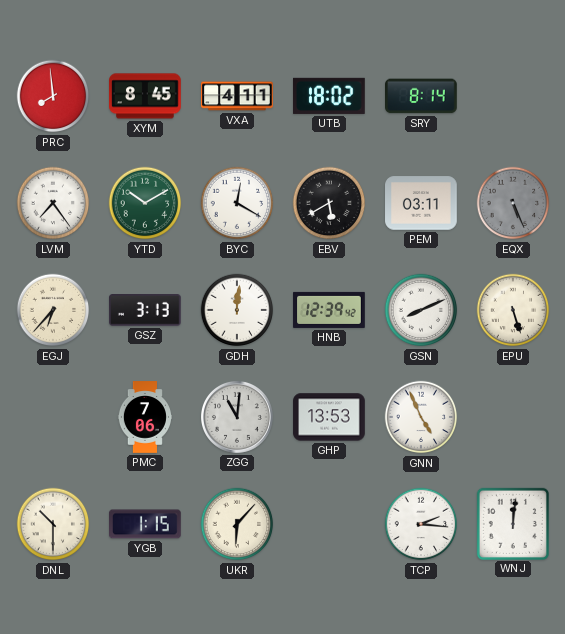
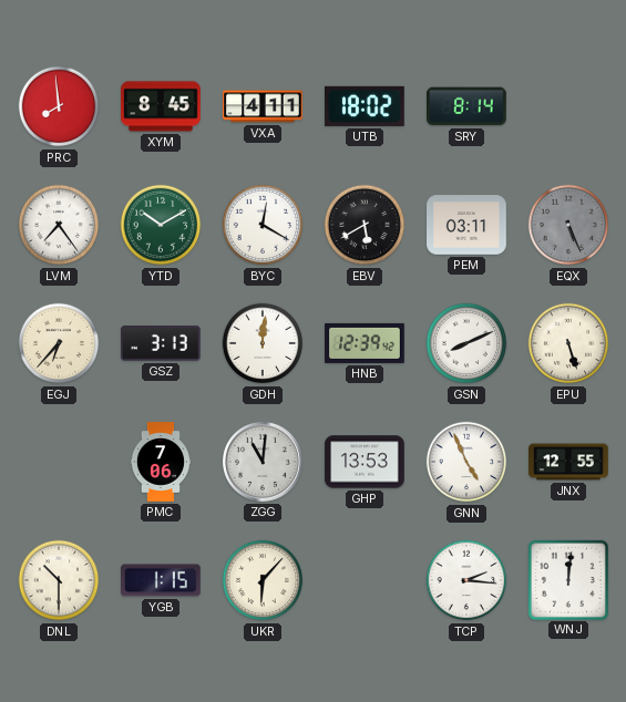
JNX: none -> 12:55
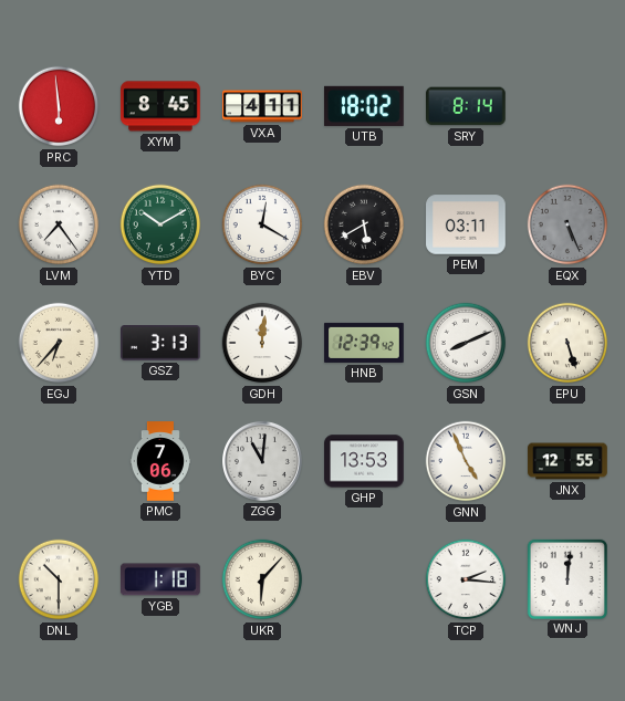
PRC: 7:59 -> 5:59
YGB: 1:15 -> 1:18
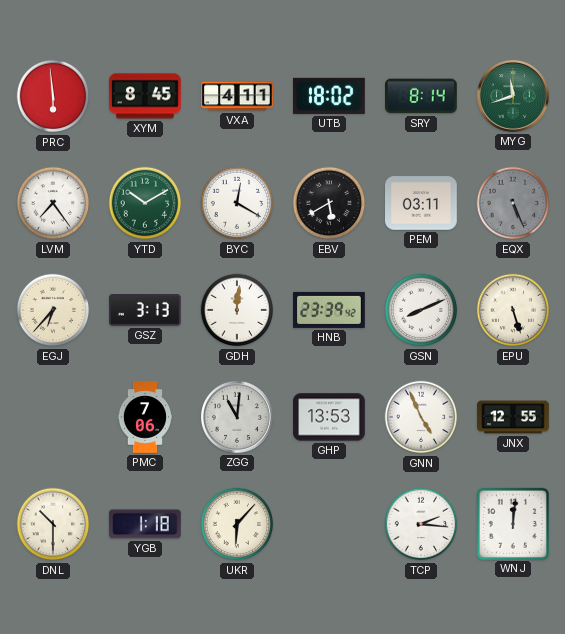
MYG: none -> 11:42
HNB: 12:39 -> 23:39
